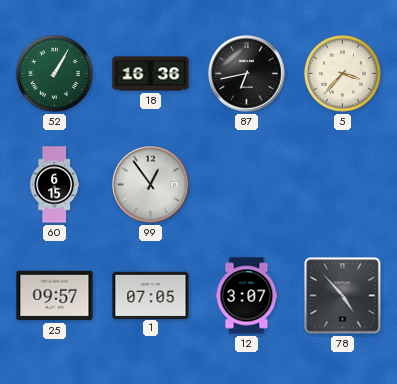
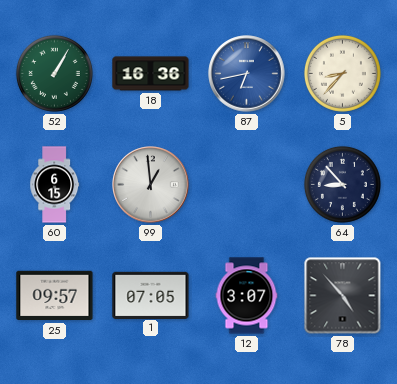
87 dial: black -> blue
5: 3:37 -> 8:37
99: 12:54 -> 12:59
64: none -> 8:53
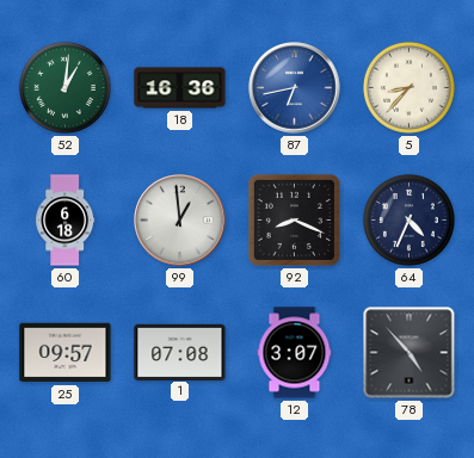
52: 1:05 -> 1:01
60: 6:15 -> 6:18
92: none -> 8:19
64: 8:53 -> 4:34
1: 07:05 -> 07:08
